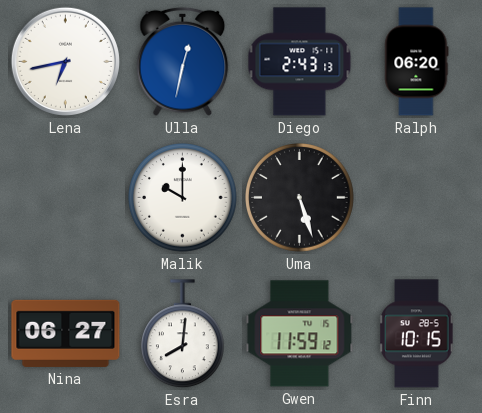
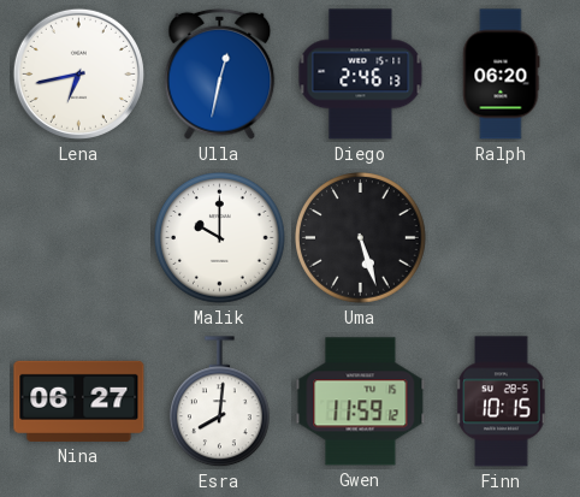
Diego: 2:43 -> 2:46
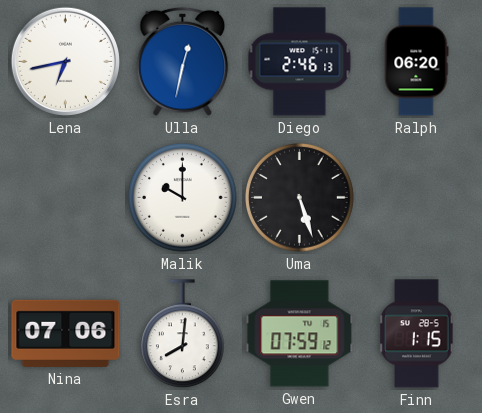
Nina: 06:27 -> 07:06
Gwen: 11:59 -> 07:59
Finn: 10:15 -> 1:15
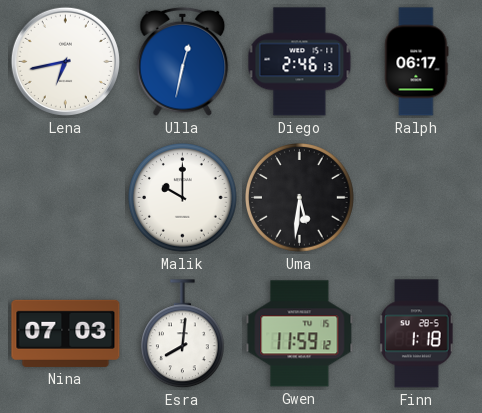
Ralph: 06:20 -> 06:17
Uma: 5:27 -> 5:31
Nina: 07:06 -> 07:03
Gwen: 07:59 -> 11:59
Finn: 1:15 -> 1:18
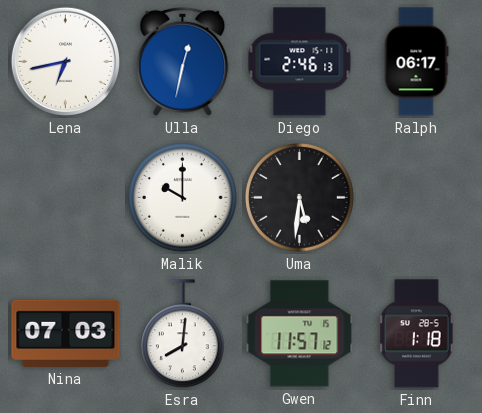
Gwen: 11:59 -> 11:57
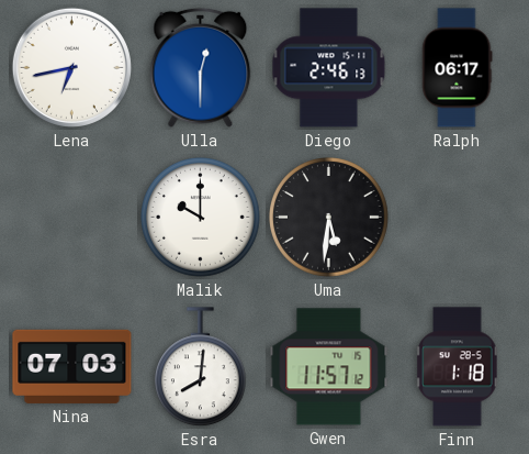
Ulla: 12:32 -> 12:30
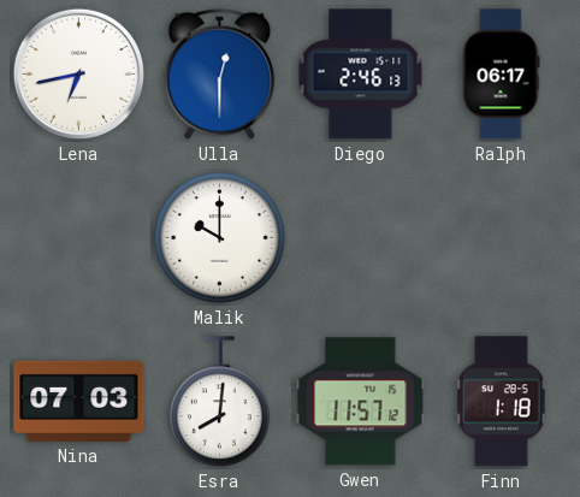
Uma: 5:31 -> none
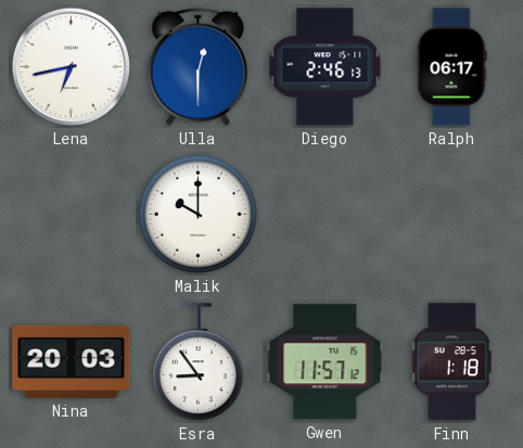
Nina: 07:03 -> 20:03
Esra: 8:01 -> 8:54
